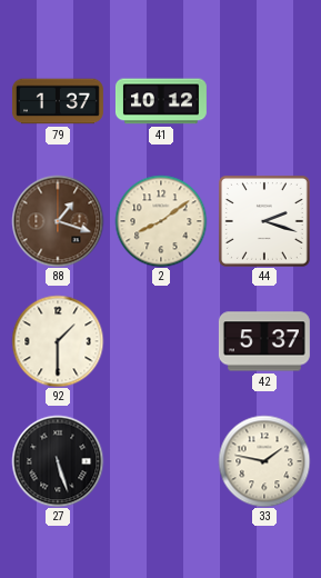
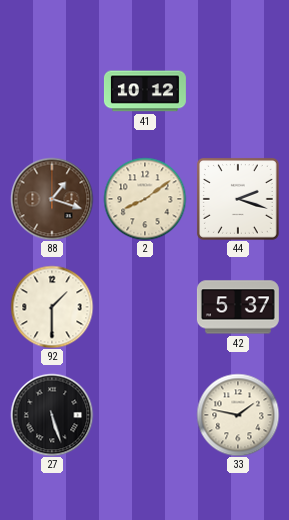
79: 1:37 -> none
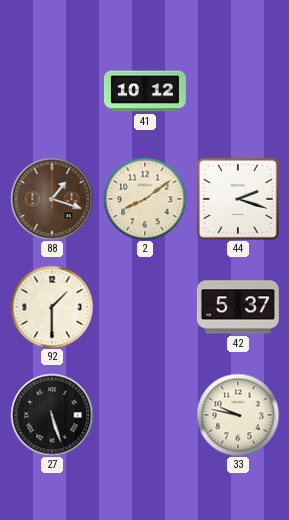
33: 1:47 -> 9:47
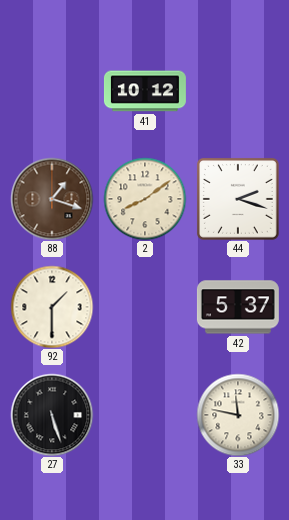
33: 9:47 -> 11:47
